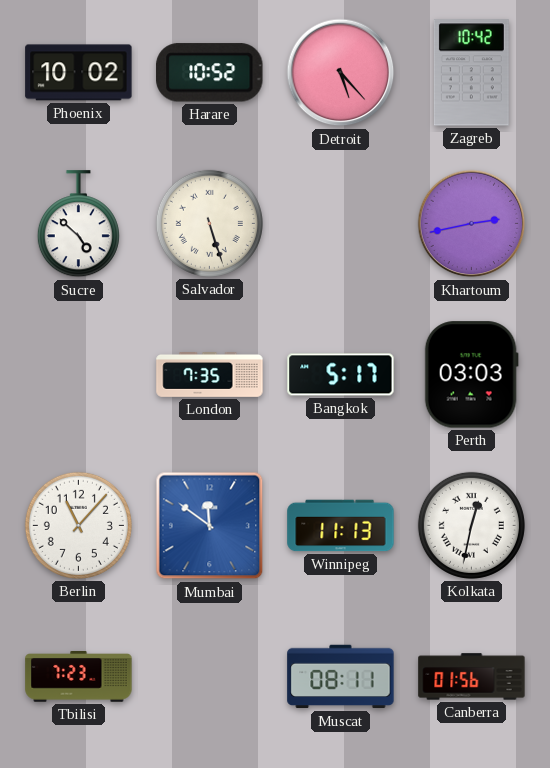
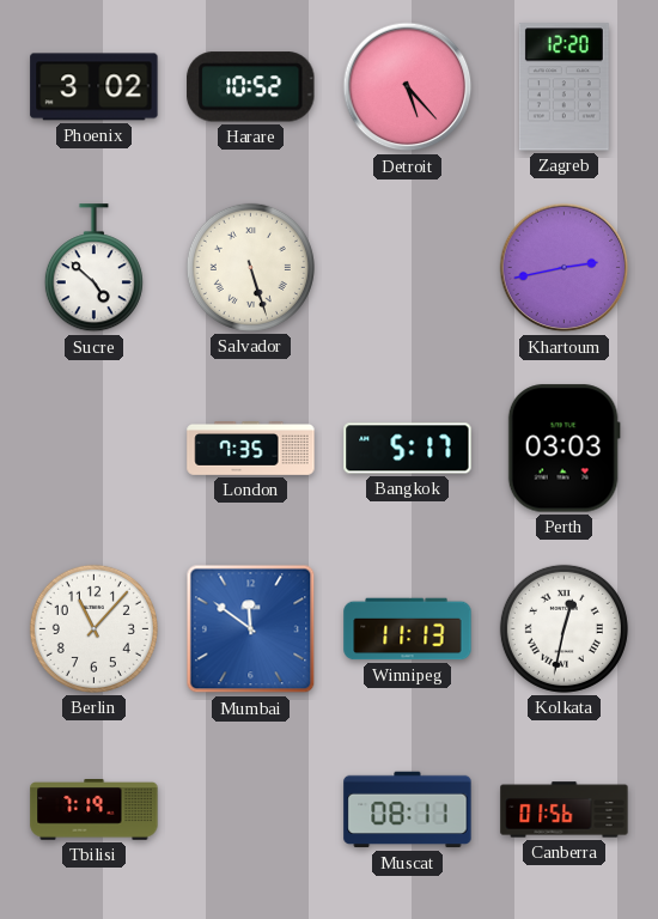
Phoenix: 10:02 -> 3:02
Zagreb: 10:42 -> 12:20
Tbilisi: 7:23 -> 7:19
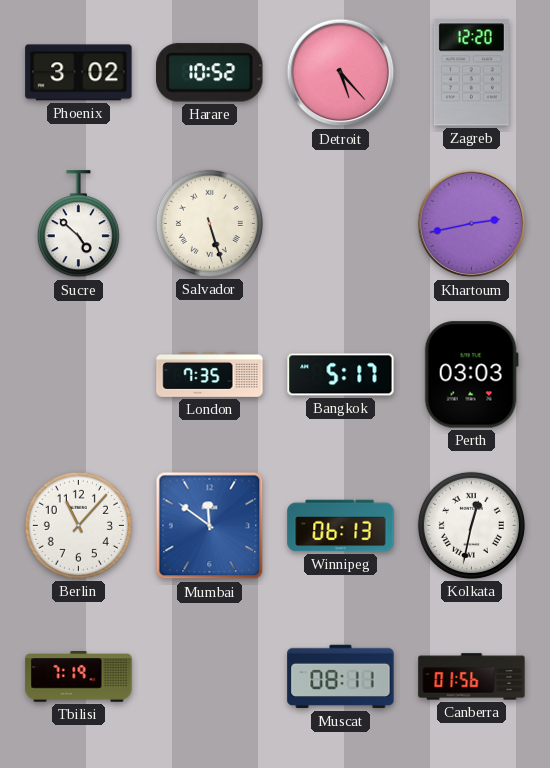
Winnipeg: 11:13 -> 06:13
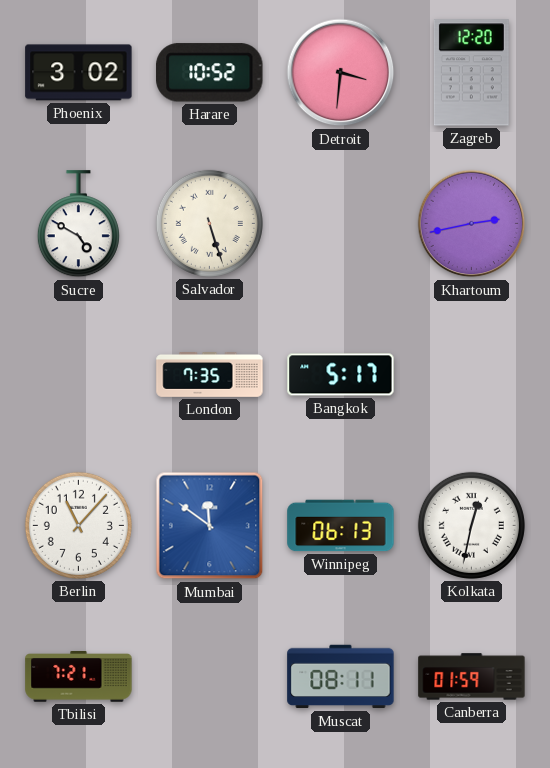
Detroit: 5:23 -> 3:31
Sucre: 4:52 -> 4:50
Perth: 03:03 -> none
Tbilisi: 7:19 -> 7:21
Canberra: 01:56 -> 01:59
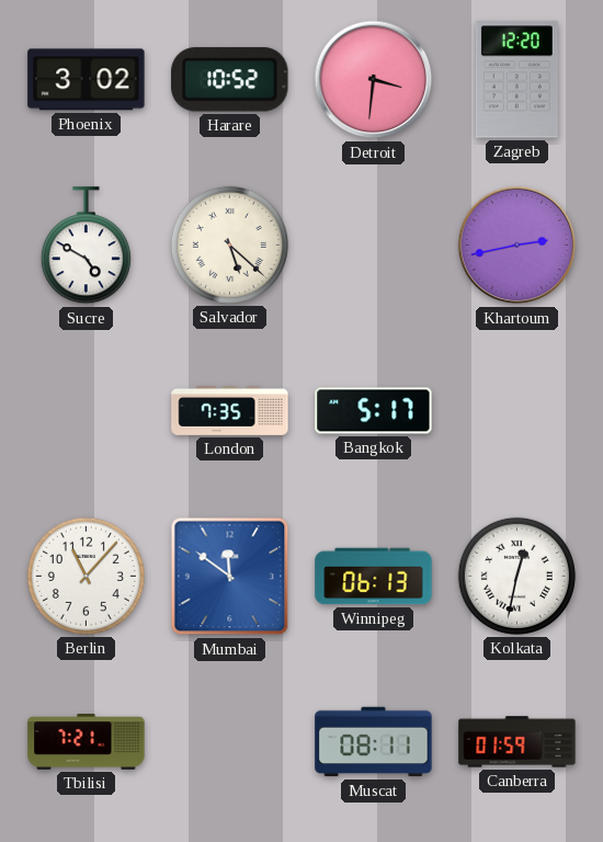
Salvador: 5:27 -> 5:22
